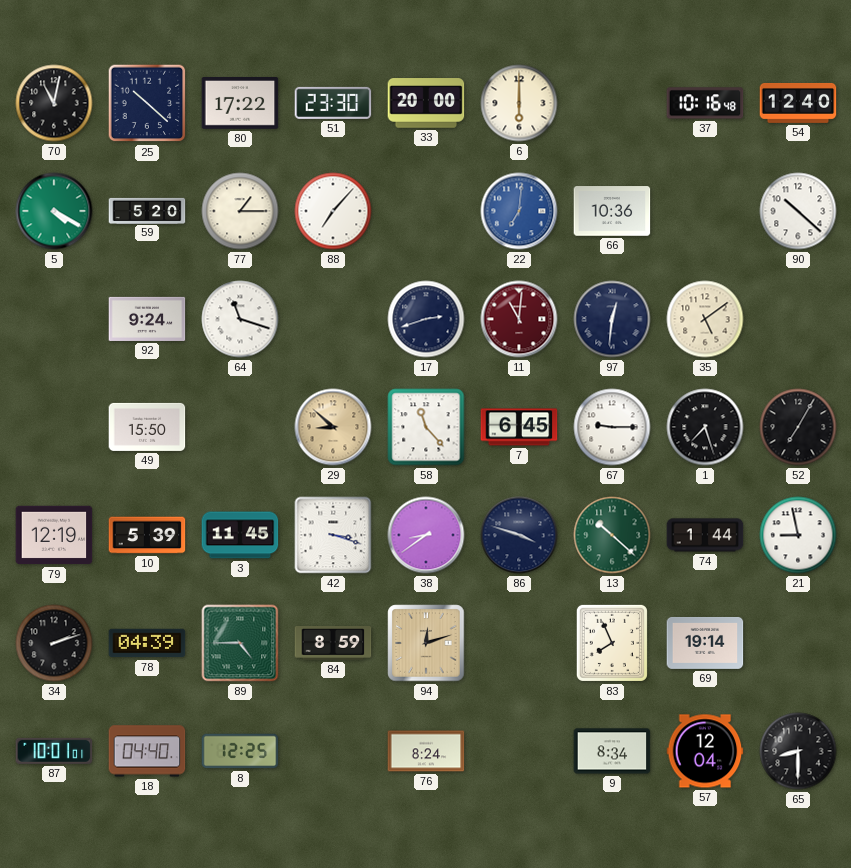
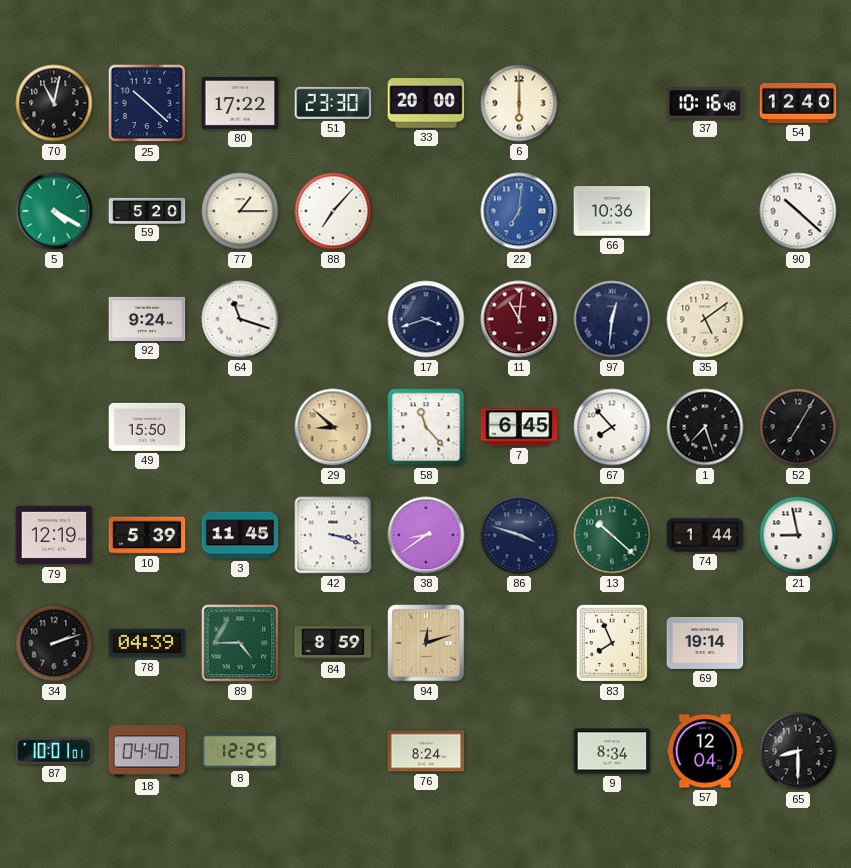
17: 2:42 -> 3:42
67: 9:15 -> 7:53
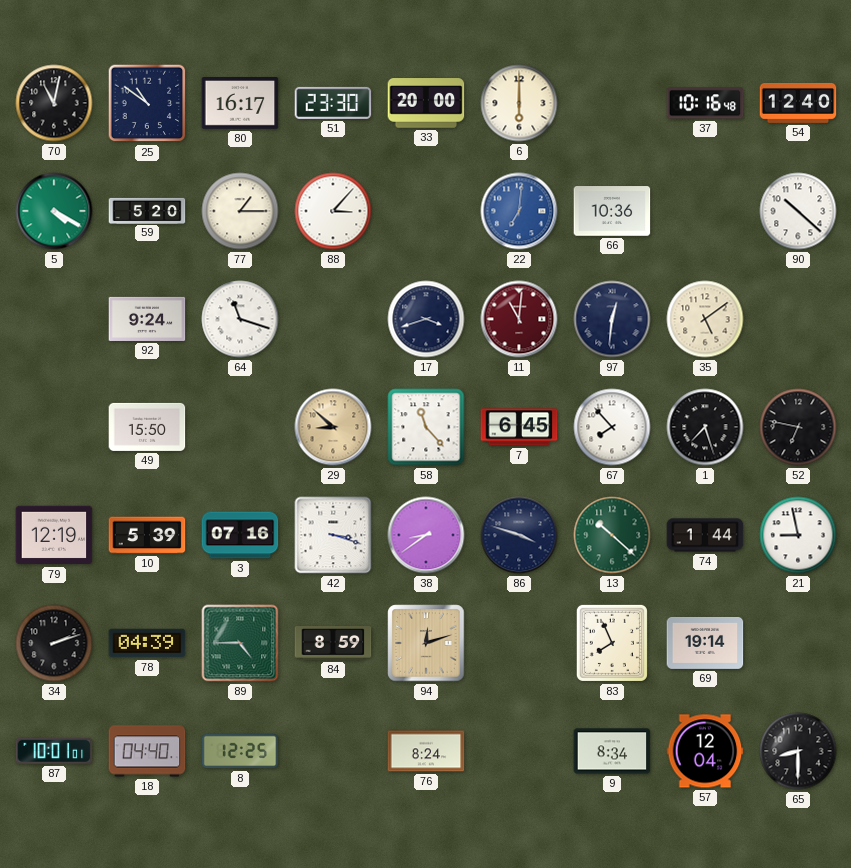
25: 10:22 -> 10:51
80: 17:22 -> 16:17
88: 7:07 -> 3:07
52: 7:05 -> 6:47
3: 11:45 -> 07:16
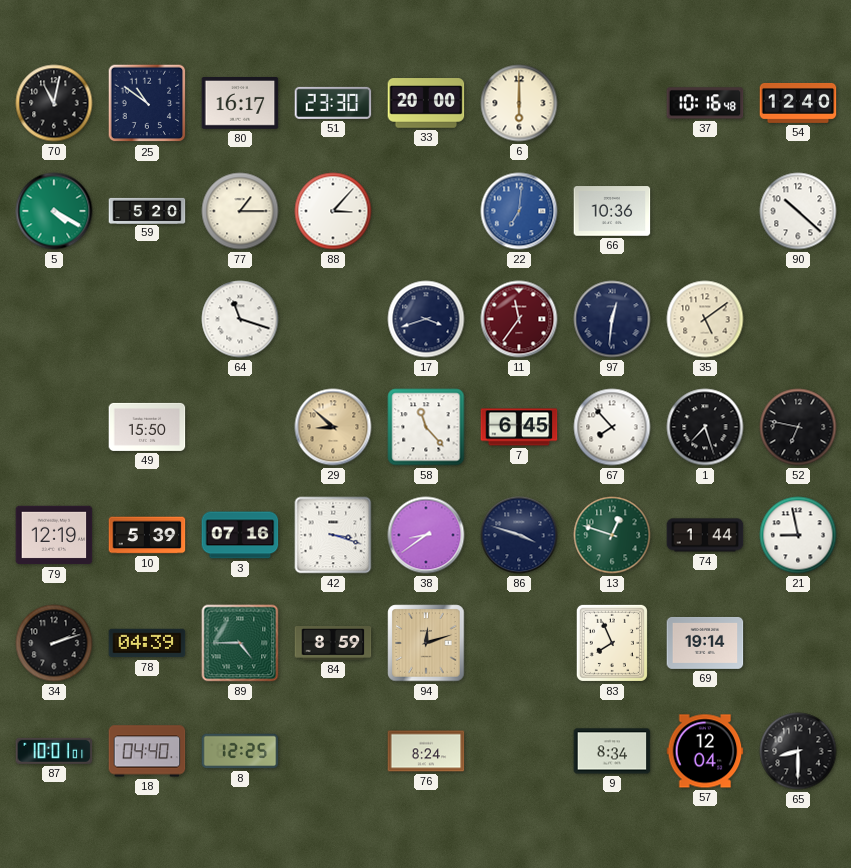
92: 9:24 -> none
11: 11:01 -> 11:36
13: 10:22 -> 12:48
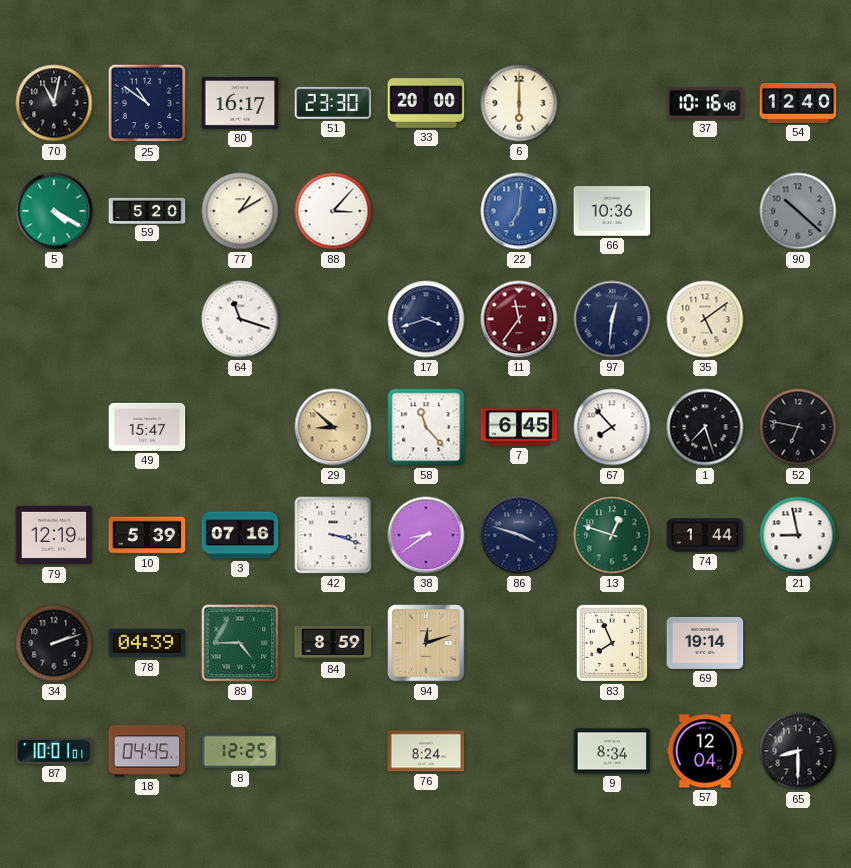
77: 1:15 -> 1:10
90 dial: white -> grey
49: 15:50 -> 15:47
18: 04:40 -> 04:45
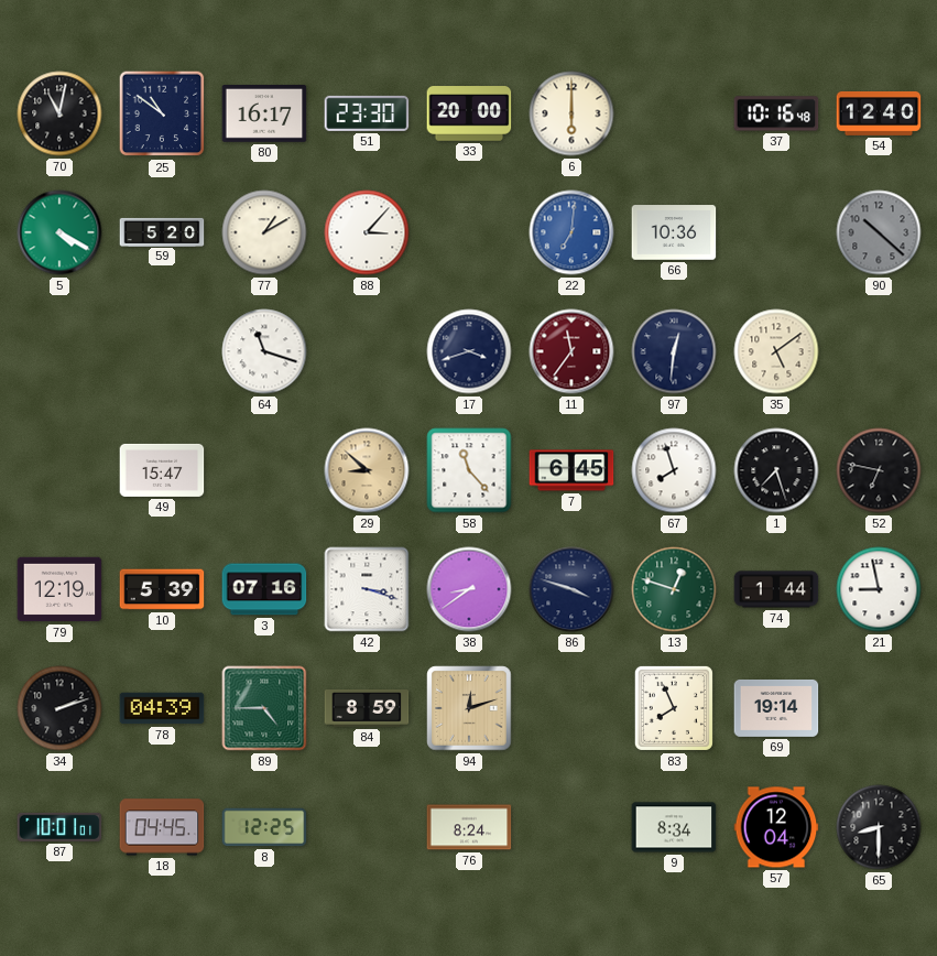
67: 7:53 -> 7:57
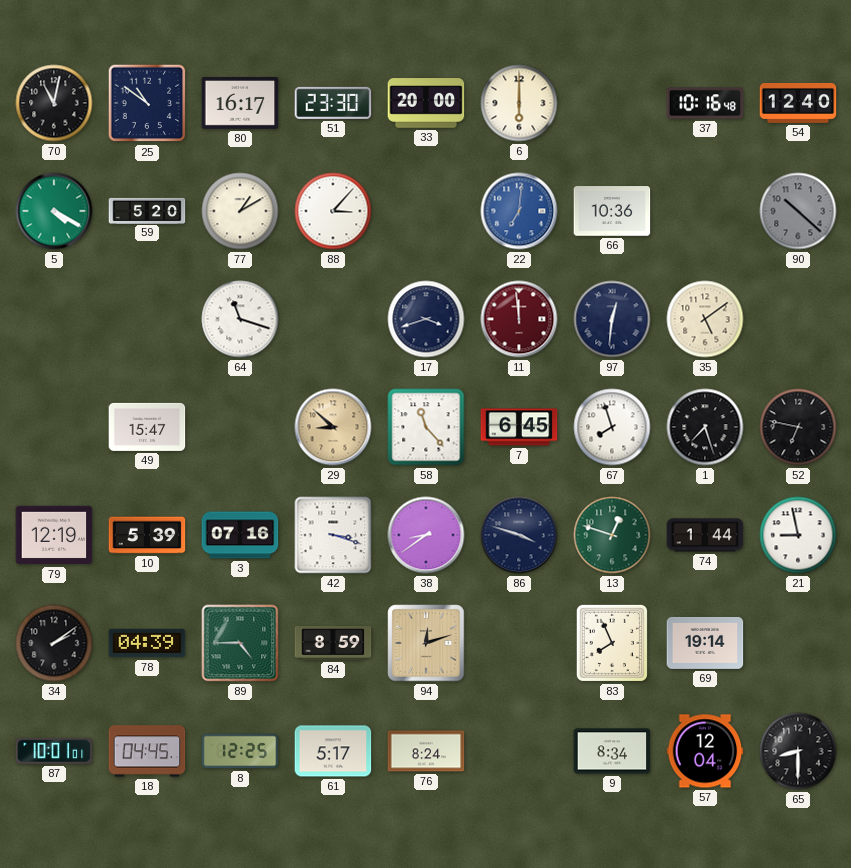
11: 11:36 -> 11:59
34: 2:12 -> 2:09
61: none -> 5:17
